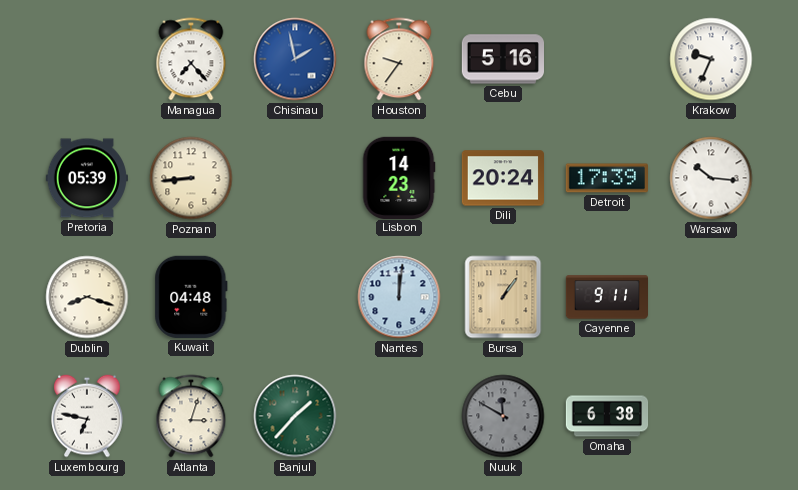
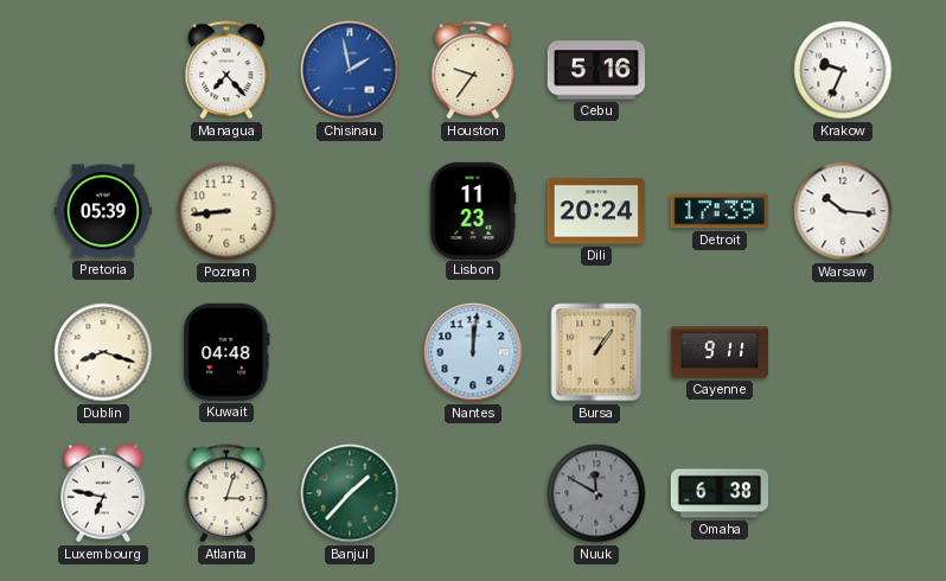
Lisbon: 14:23 -> 11:23
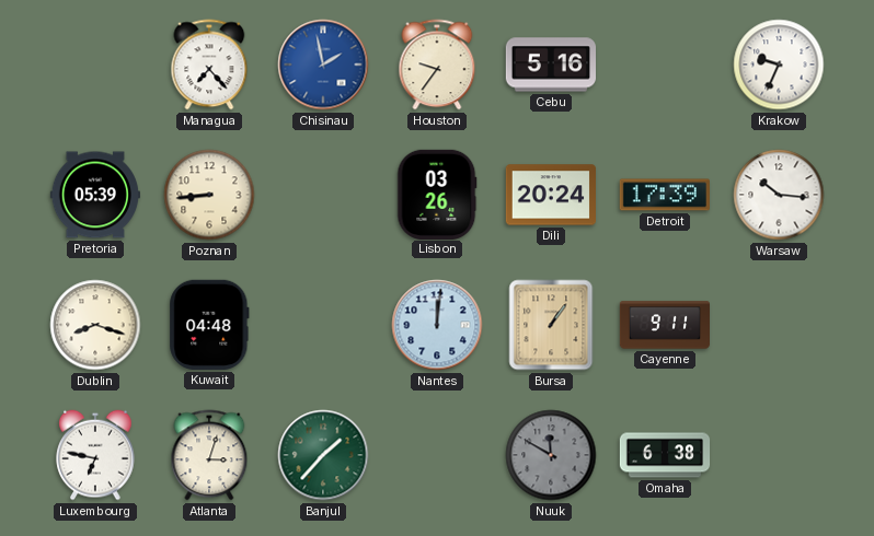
Lisbon: 11:23 -> 03:26
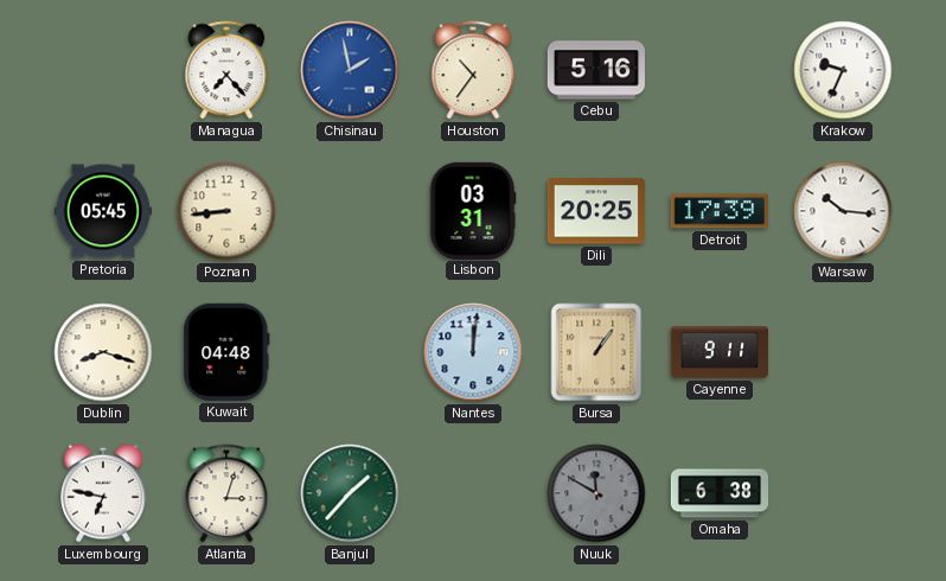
Houston: 9:36 -> 10:36
Pretoria: 05:39 -> 05:45
Lisbon: 03:26 -> 03:31
Dili: 20:24 -> 20:25
